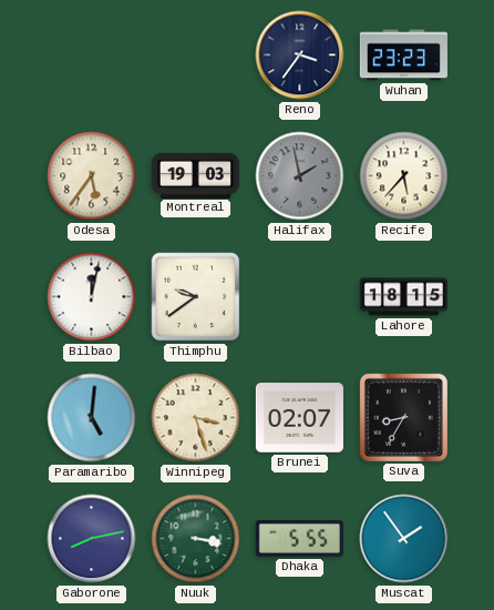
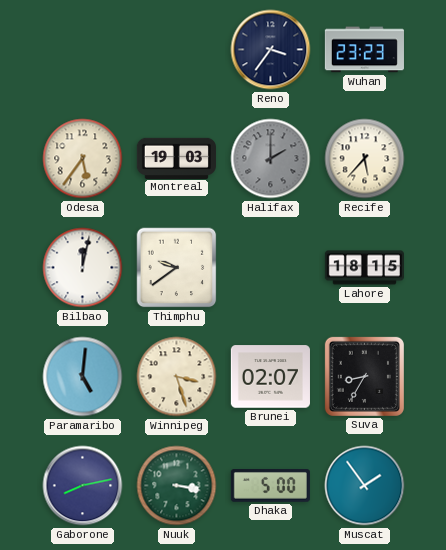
Halifax: 1:58 -> 2:00
Dhaka: 5:55 -> 5:00
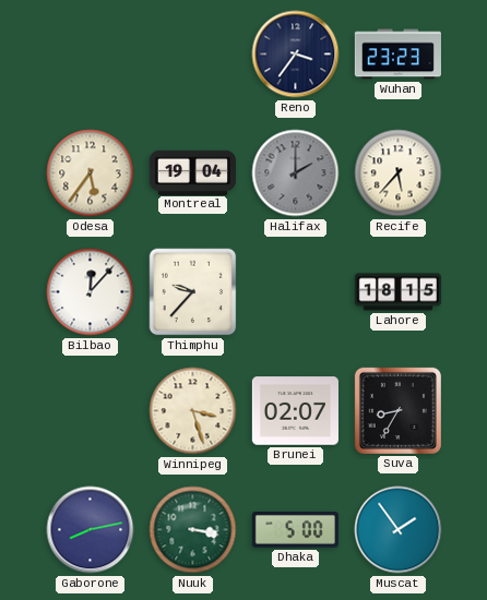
Montreal: 19:03 -> 19:04
Bilbao: 12:02 -> 12:07
Thimphu: 9:39 -> 9:37
Paramaribo: 5:01 -> none
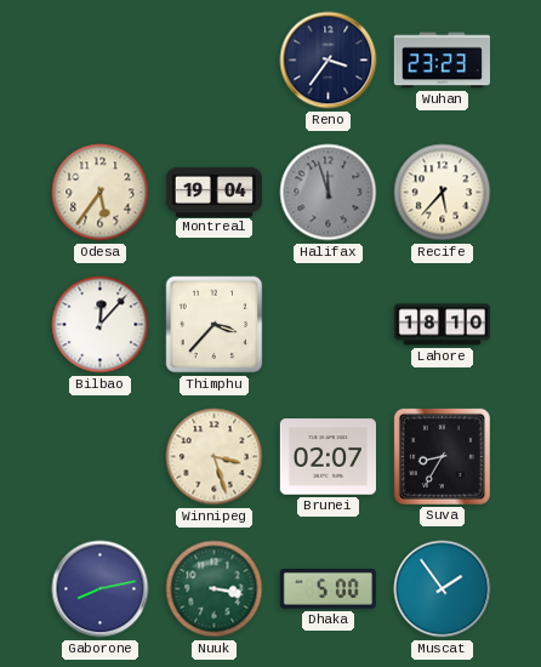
Halifax: 2:00 -> 11:57
Thimphu: 9:37 -> 3:37
Lahore: 18:15 -> 18:10
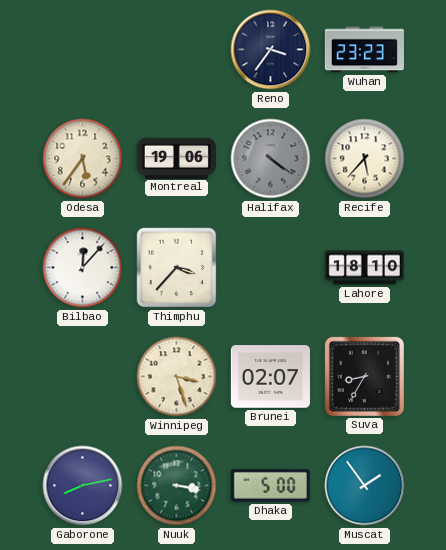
Montreal: 19:04 -> 19:06
Halifax: 11:57 -> 4:21
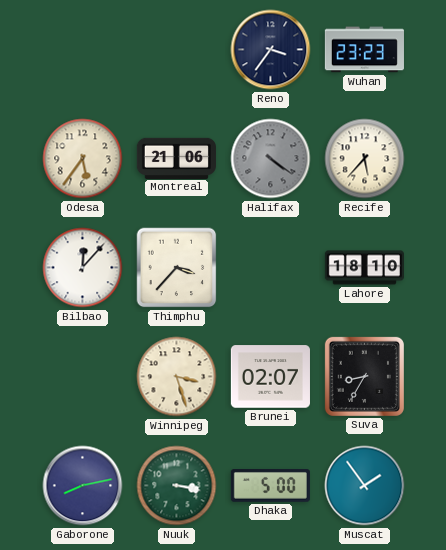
Montreal: 19:06 -> 21:06
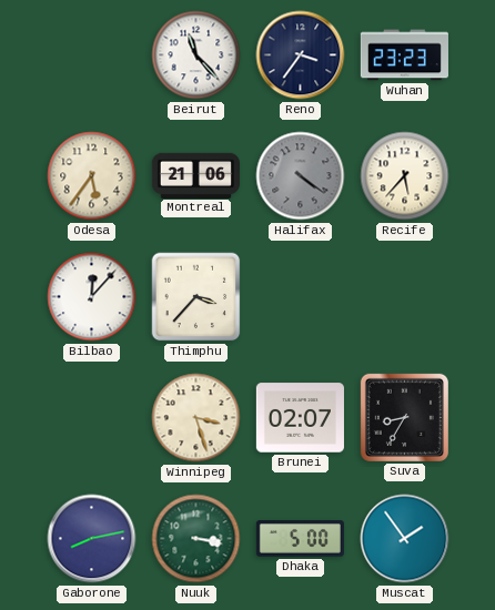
Beirut: none -> 11:23
Lahore: 18:10 -> none
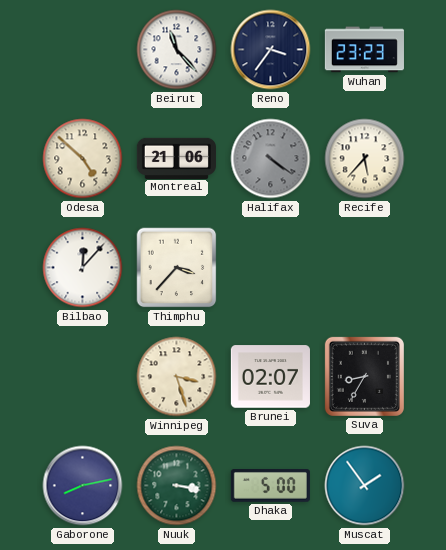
Odesa: 5:36 -> 4:52
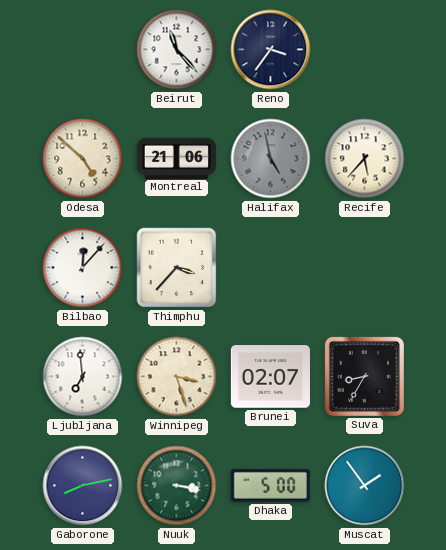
Wuhan: 23:23 -> none
Halifax: 4:21 -> 4:58
Ljubljana: none -> 6:59
